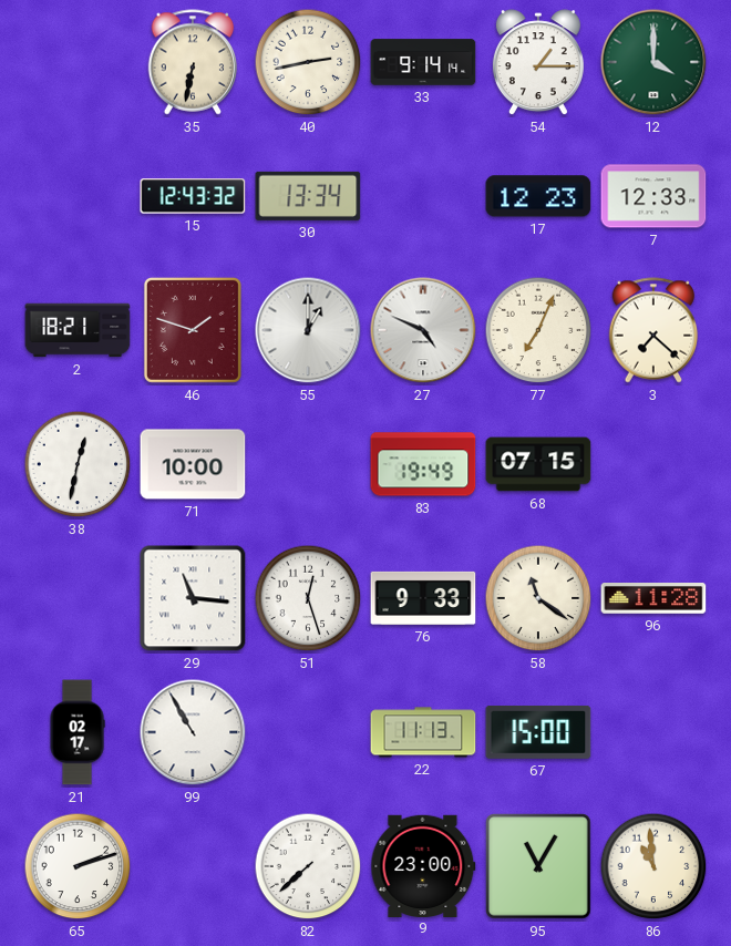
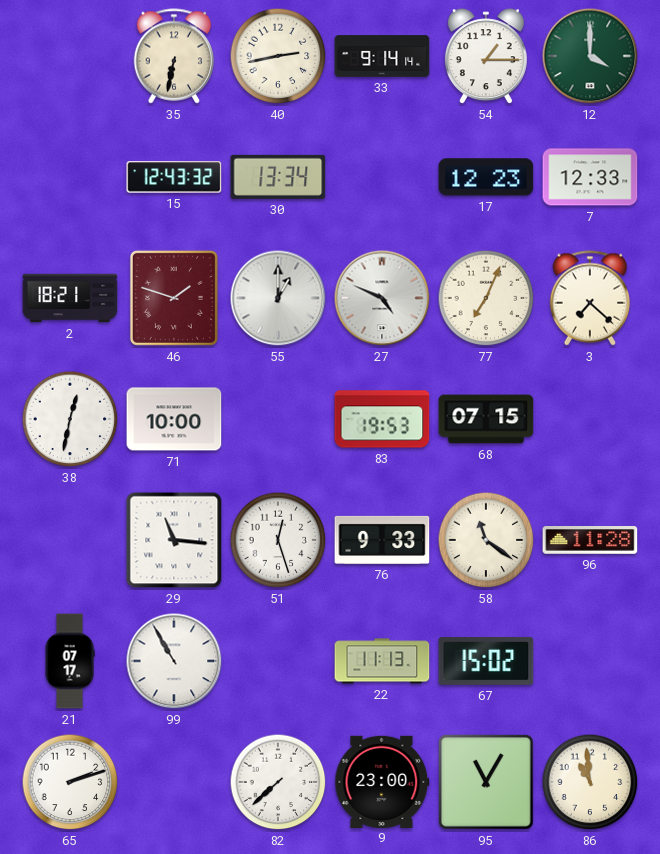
83: 19:49 -> 19:53
21: 02:17 -> 07:17
67: 15:00 -> 15:02
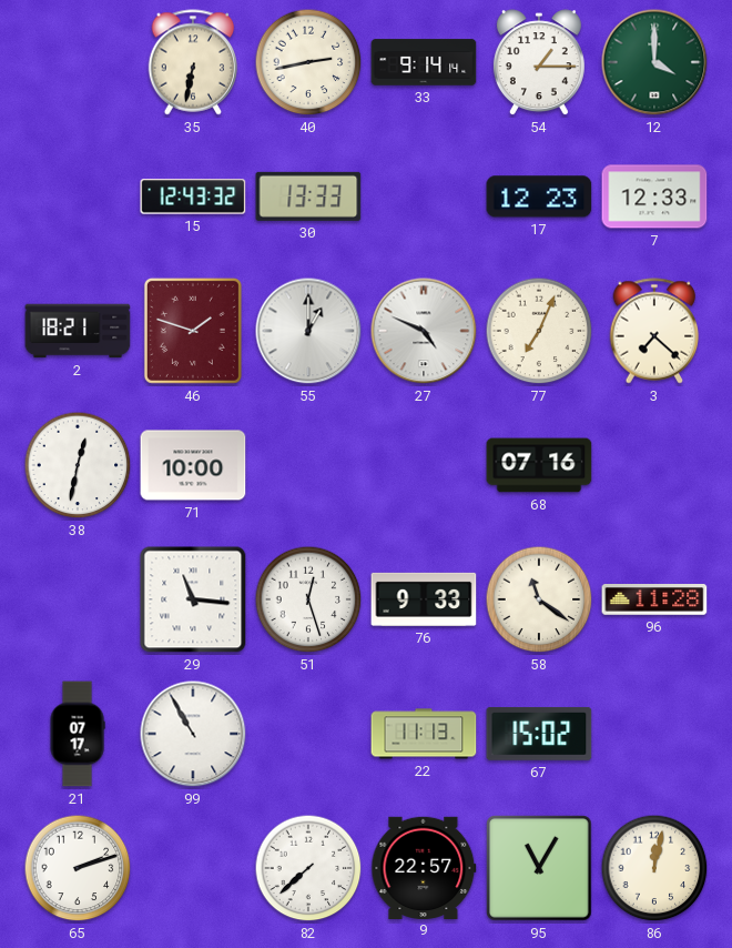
30: 13:34 -> 13:33
83: 19:53 -> none
68: 07:15 -> 07:16
9: 23:00 -> 22:57
86: 10:59 -> 12:02
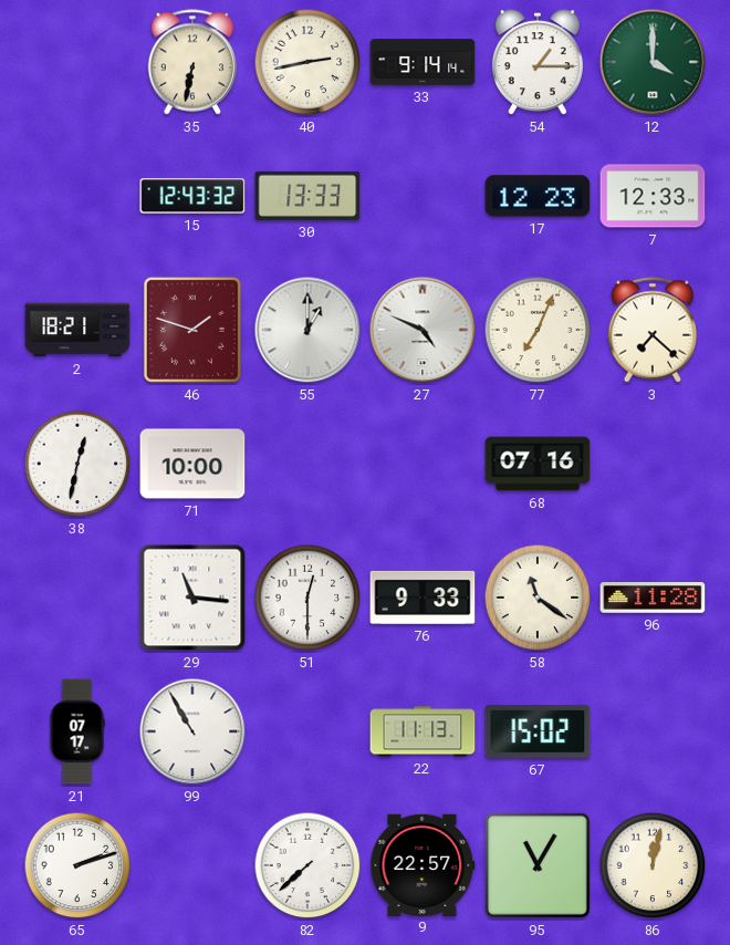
51: 12:27 -> 12:30
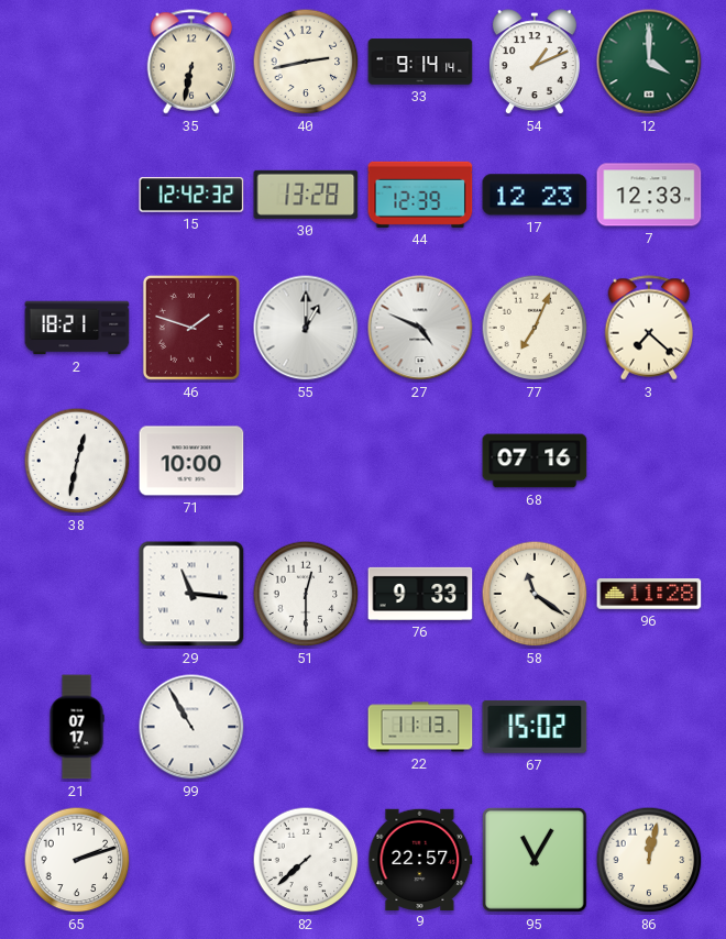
54: 1:15 -> 1:11
15: 12:43 -> 12:42
30: 13:33 -> 13:28
44: none -> 12:39
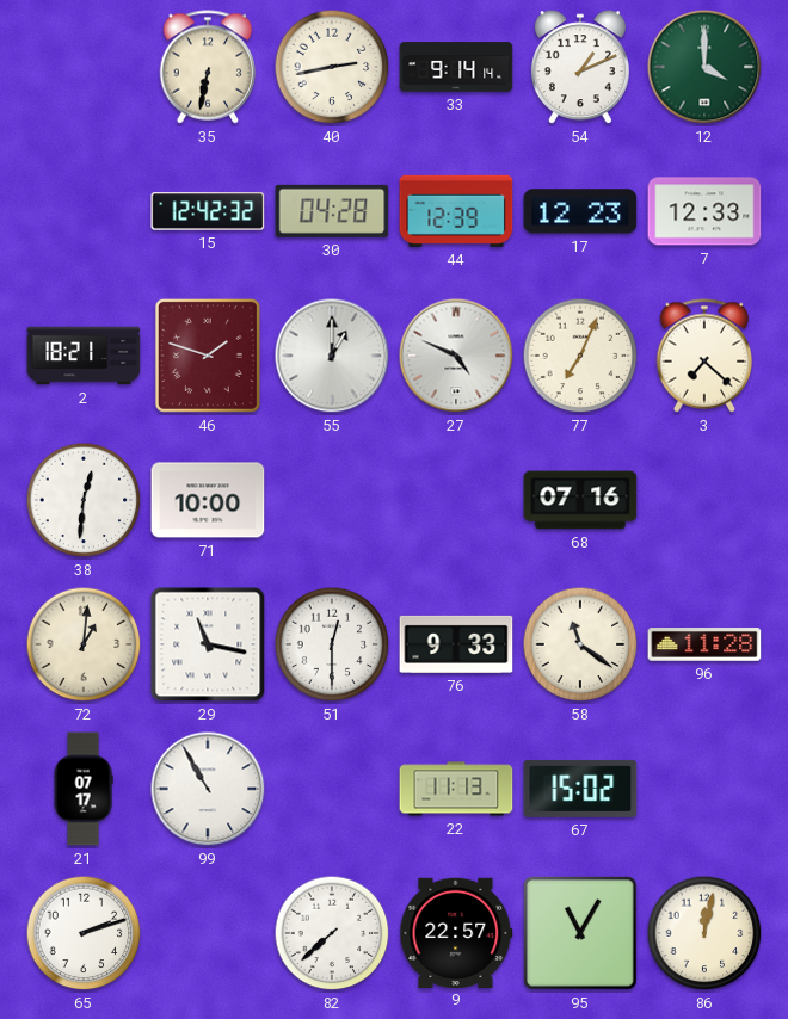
30: 13:28 -> 04:28
38: 12:32 -> 12:31
72: none -> 1:01
29: 11:16 -> 11:17
